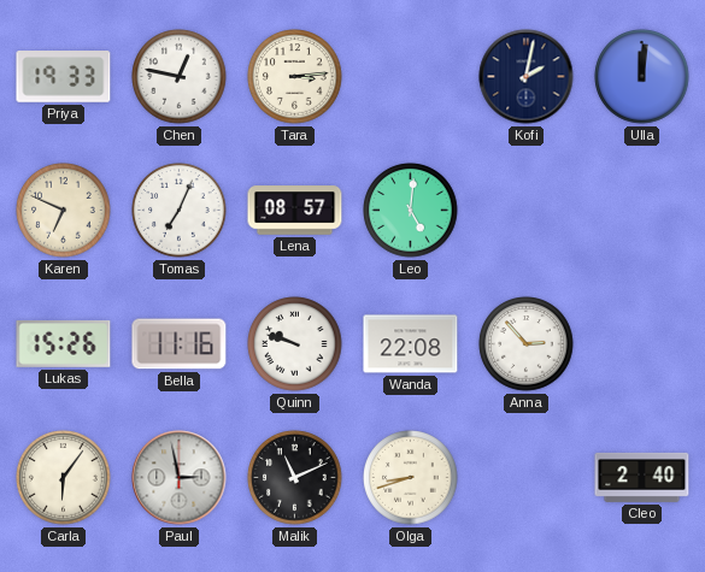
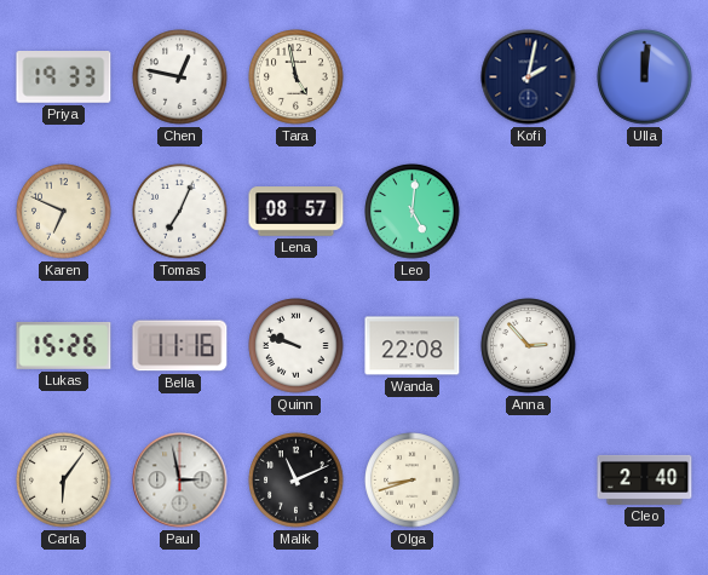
Tara: 3:14 -> 4:58
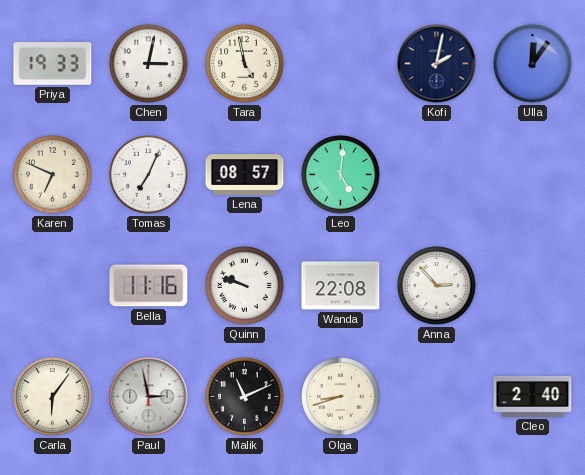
Chen: 12:47 -> 3:02
Ulla: 12:01 -> 12:06
Lukas: 15:26 -> none
